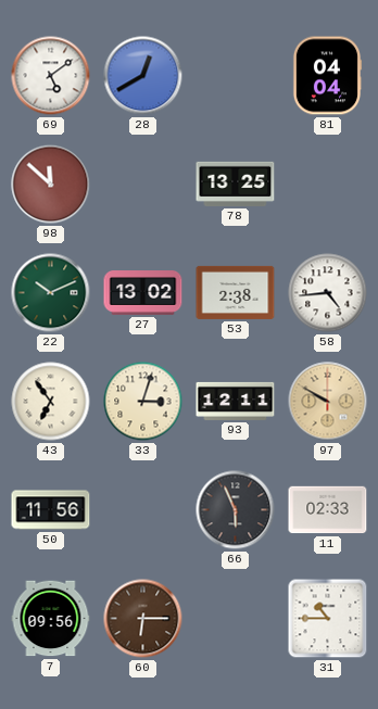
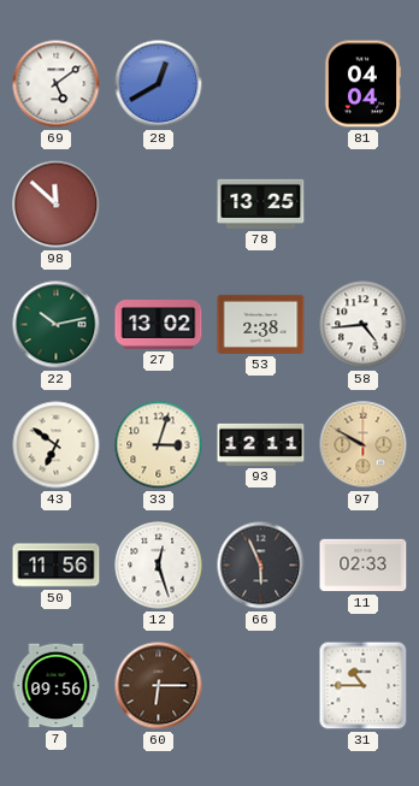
22: 10:11 -> 10:13
43: 6:54 -> 6:51
12: none -> 12:27
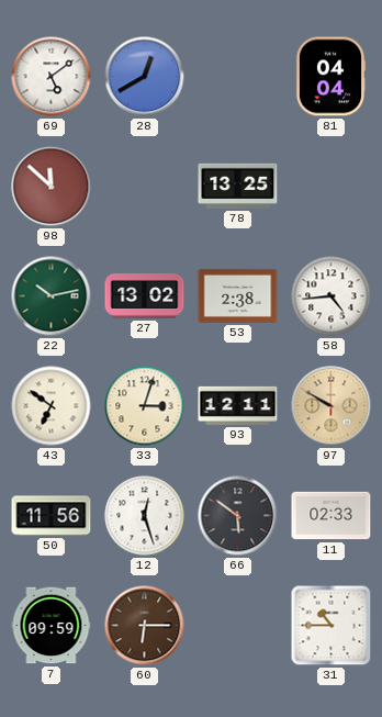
66: 5:56 -> 5:51
7: 09:56 -> 09:59
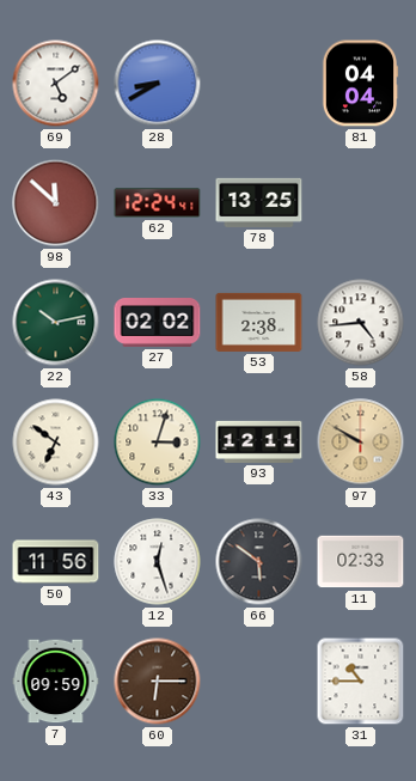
28: 12:40 -> 8:40
62: none -> 12:24
27: 13:02 -> 02:02
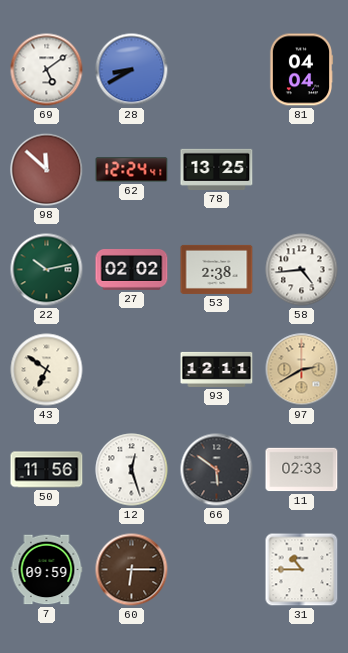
33: 3:03 -> none
97: 9:50 -> 2:40
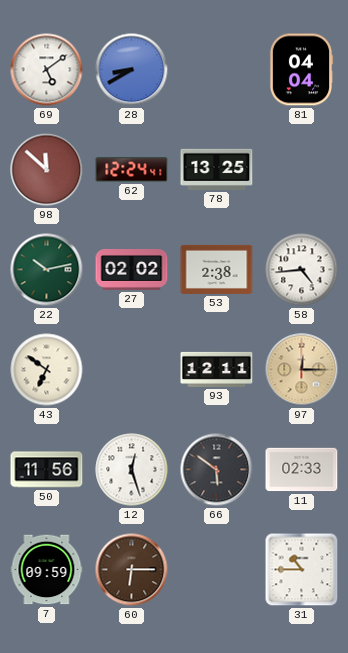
97: 2:40 -> 12:15
